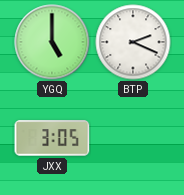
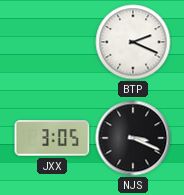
YGQ: 5:00 -> none
NJS: none -> 3:19
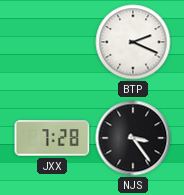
JXX: 3:05 -> 7:28
NJS: 3:19 -> 3:24
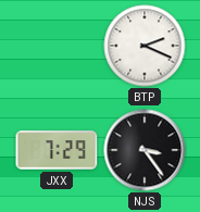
JXX: 7:28 -> 7:29
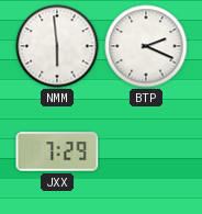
NMM: none -> 5:59
NJS: 3:24 -> none
